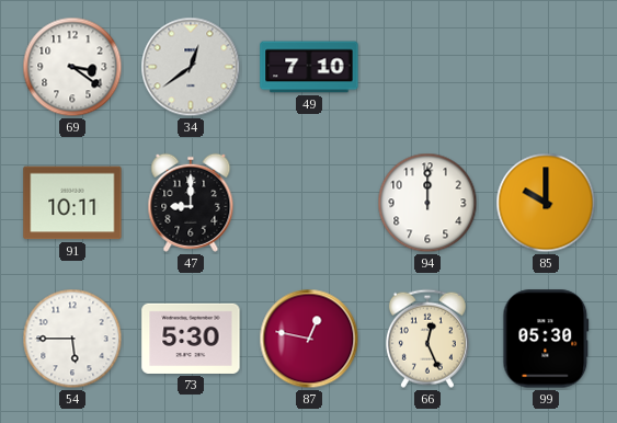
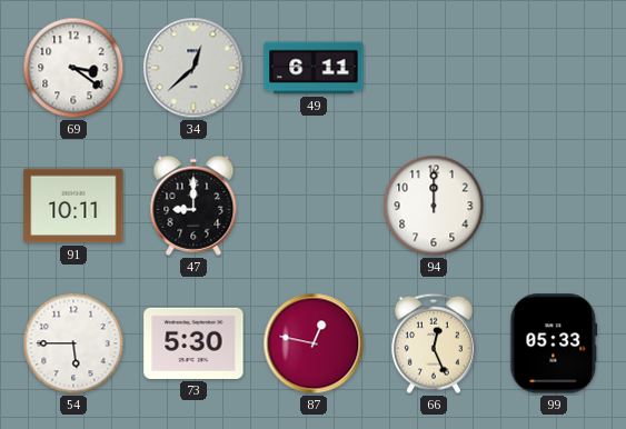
34: 12:39 -> 12:38
49: 7:10 -> 6:11
85: 10:00 -> none
99: 05:30 -> 05:33
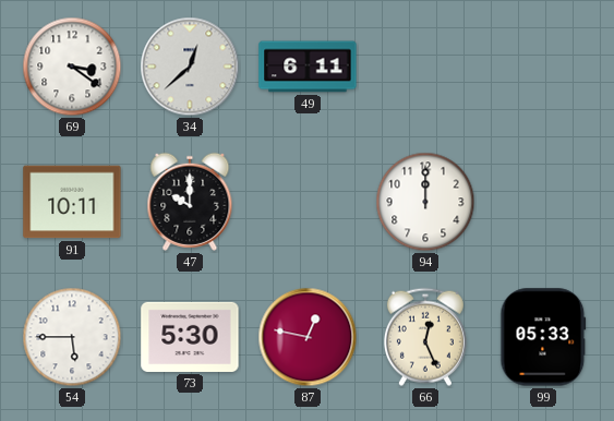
47: 9:00 -> 10:00
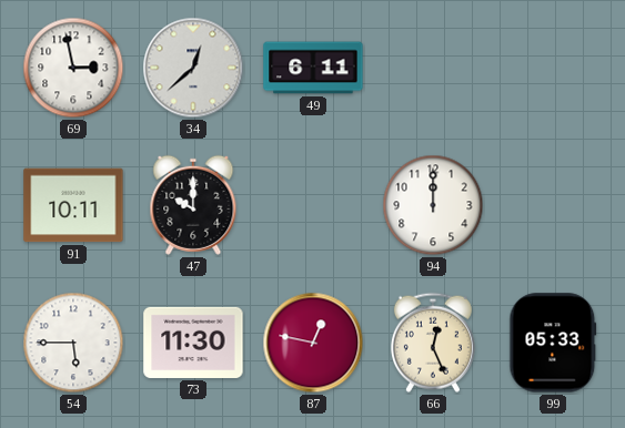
69: 3:21 -> 2:58
73: 5:30 -> 11:30
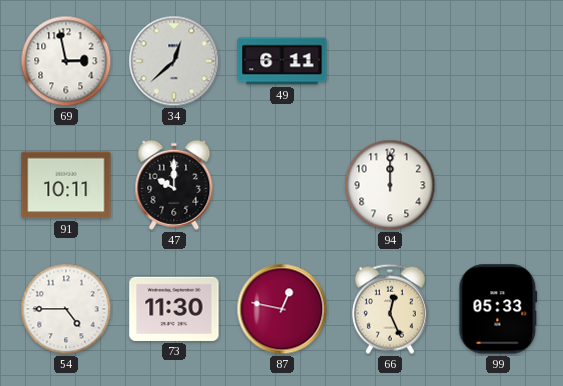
54: 5:45 -> 4:45
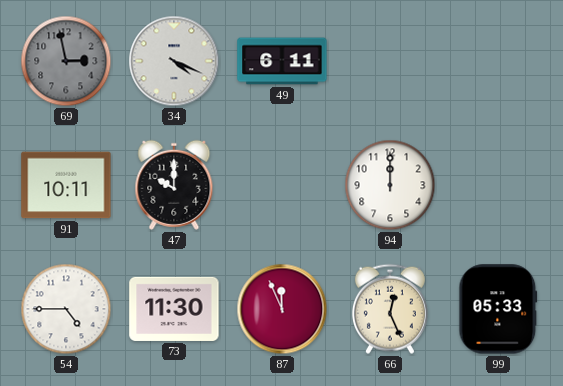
69 dial: white -> grey
34: 12:38 -> 4:19
87: 12:47 -> 11:56
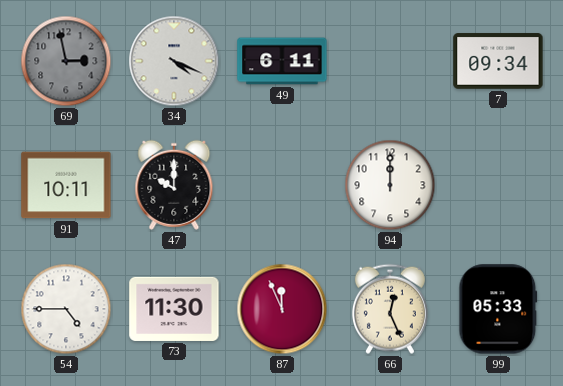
7: none -> 09:34
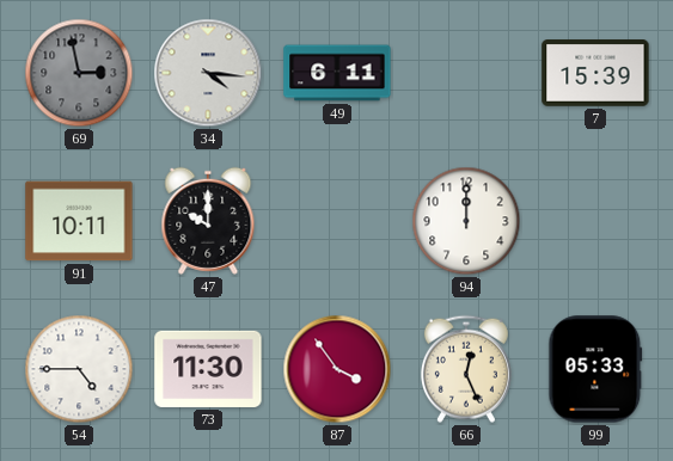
34: 4:19 -> 4:16
7: 09:34 -> 15:39
87: 11:56 -> 3:54
